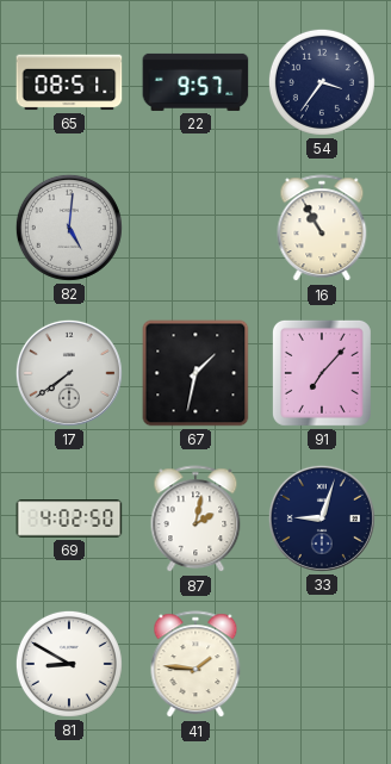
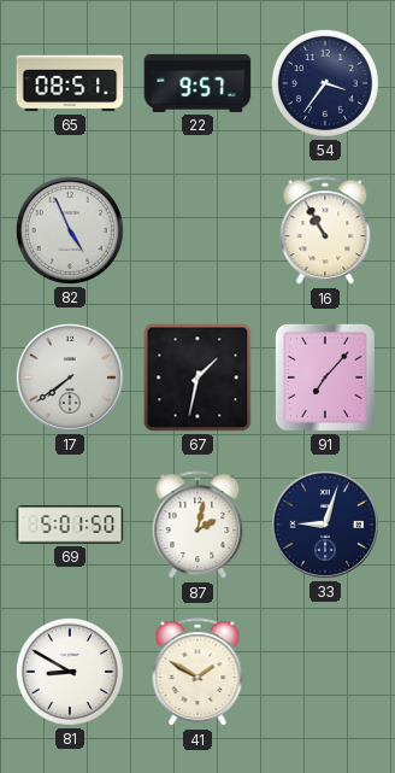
82: 5:01 -> 4:56
69: 4:02 -> 5:01
41: 1:46 -> 1:50
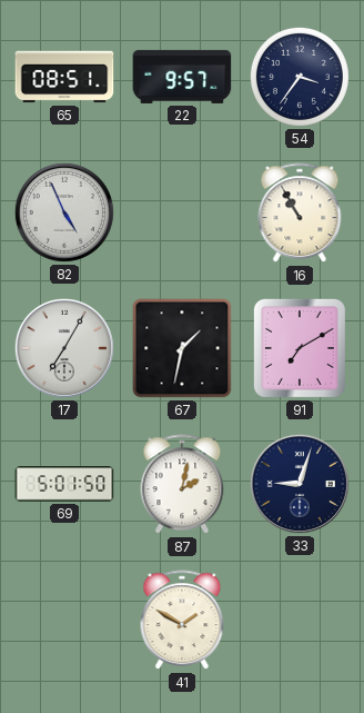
17: 7:39 -> 7:05
91: 7:07 -> 7:10
81: 8:50 -> none
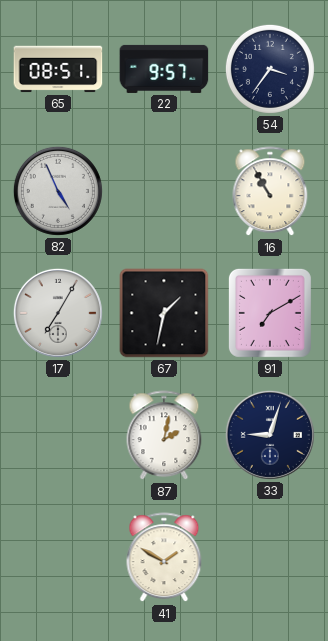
69: 5:01 -> none
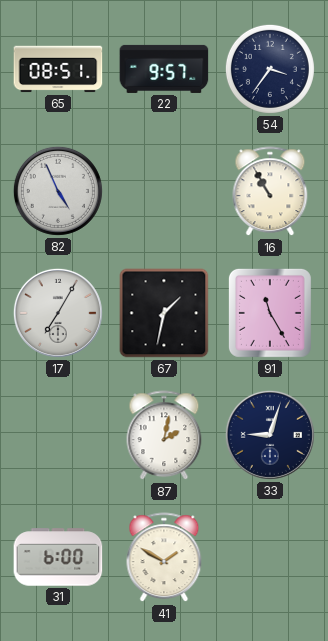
91: 7:10 -> 11:25
31: none -> 6:00
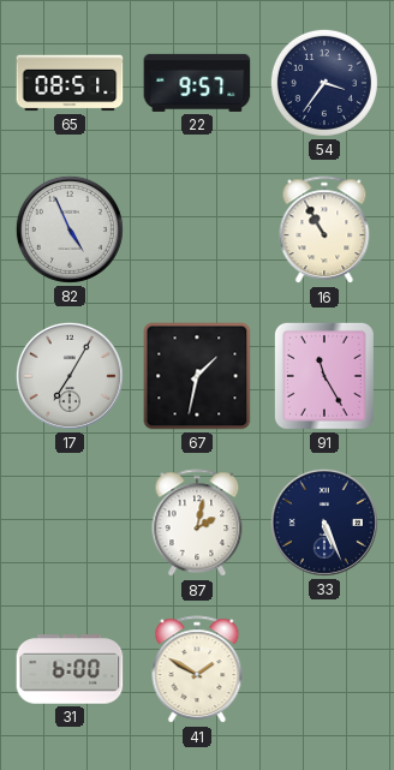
33: 9:03 -> 5:26
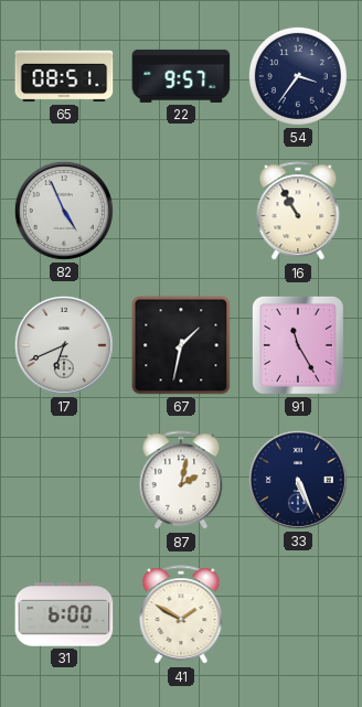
17: 7:05 -> 6:41
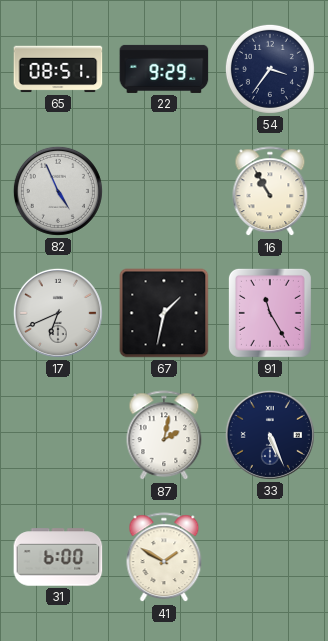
22: 9:57 -> 9:29
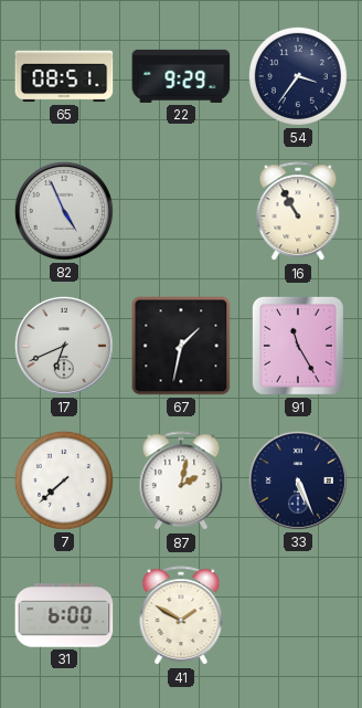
7: none -> 7:38
